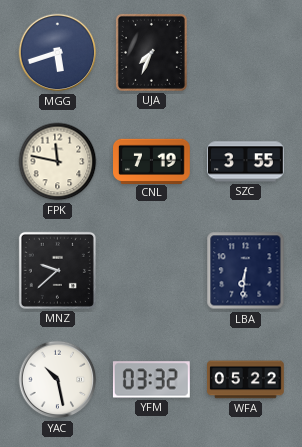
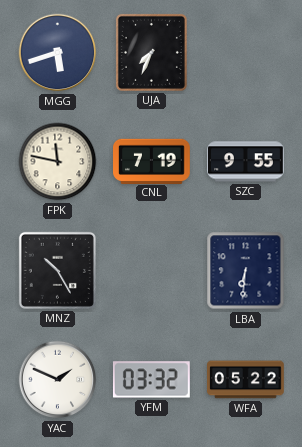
SZC: 3:55 -> 9:55
MNZ: 9:38 -> 10:25
YAC: 10:28 -> 1:49
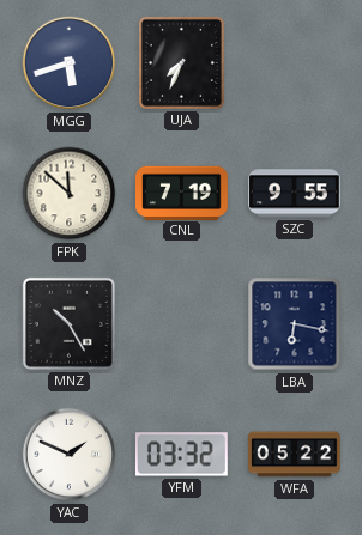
FPK: 11:47 -> 11:52
LBA: 6:31 -> 6:17
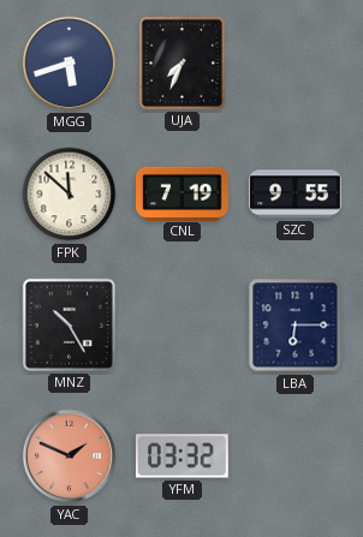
LBA: 6:17 -> 6:15
YAC dial: white -> salmon
WFA: 05:22 -> none
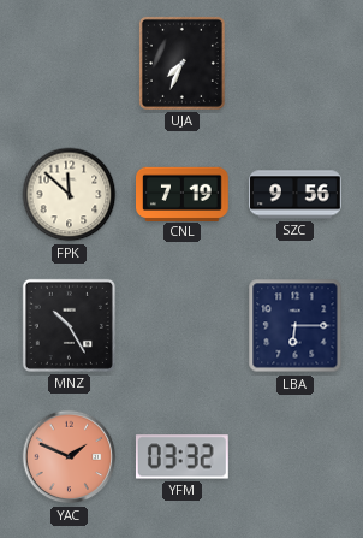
MGG: 5:42 -> none
SZC: 9:55 -> 9:56
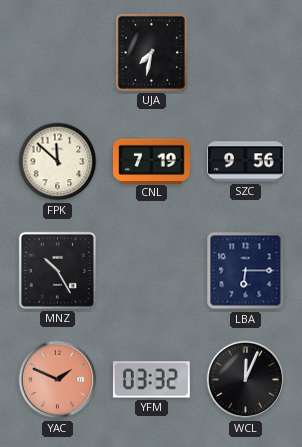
UJA: 7:34 -> 7:32
WCL: none -> 12:04
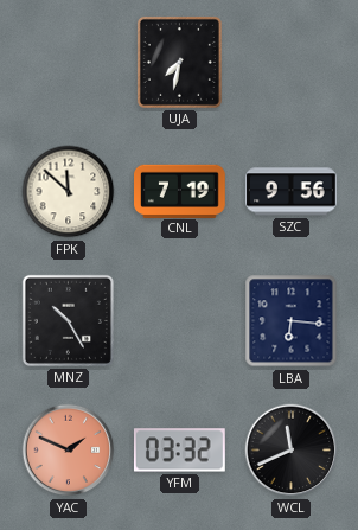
LBA: 6:15 -> 6:16
WCL: 12:04 -> 11:41
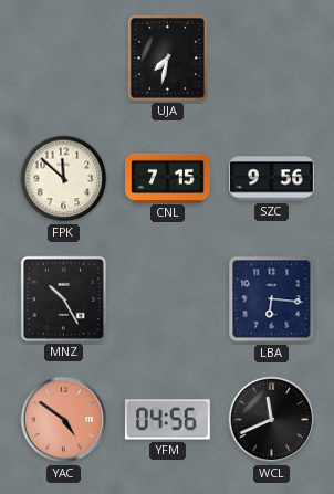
CNL: 7:19 -> 7:15
YAC: 1:49 -> 4:51
YFM: 03:32 -> 04:56
